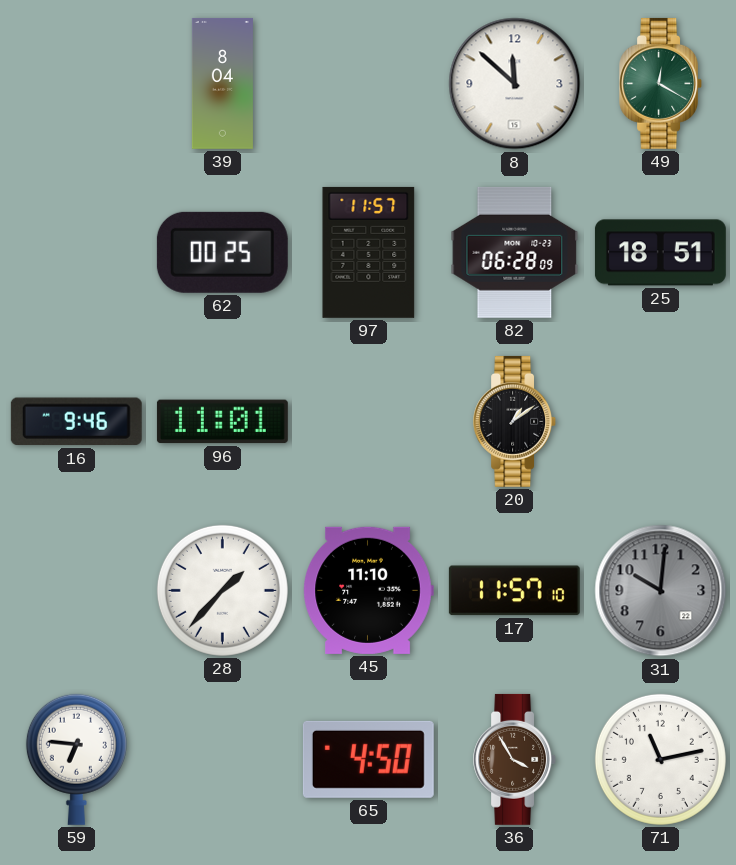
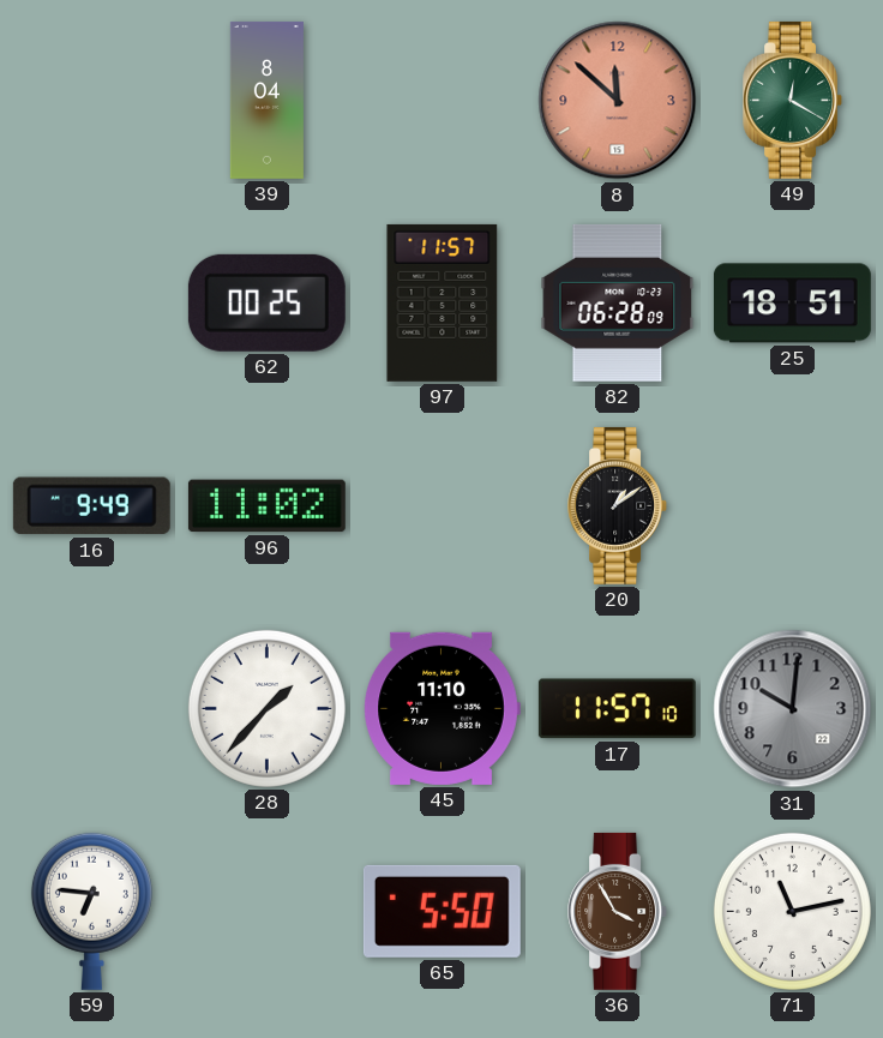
8 dial: white -> salmon
16: 9:46 -> 9:49
96: 11:01 -> 11:02
65: 4:50 -> 5:50
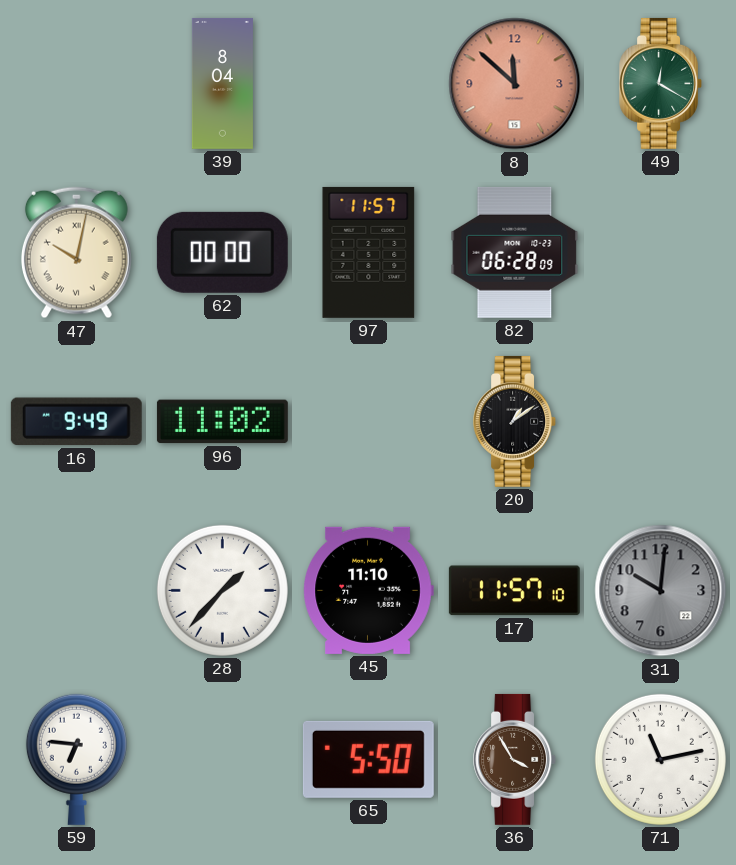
47: none -> 10:02
62: 00:25 -> 00:00
25: 18:51 -> none
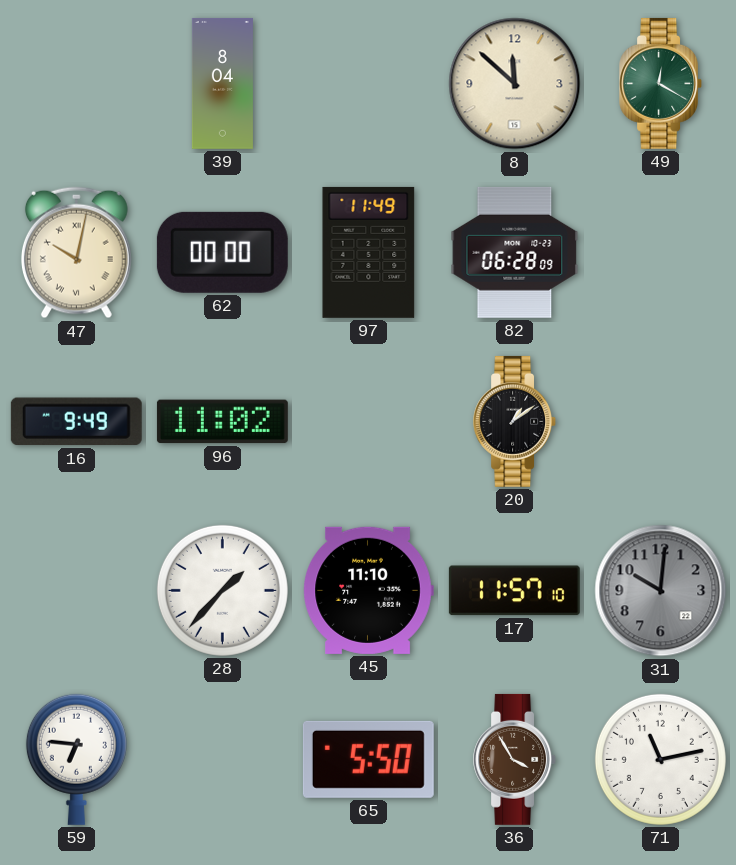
8 dial: salmon -> cream
97: 11:57 -> 11:49
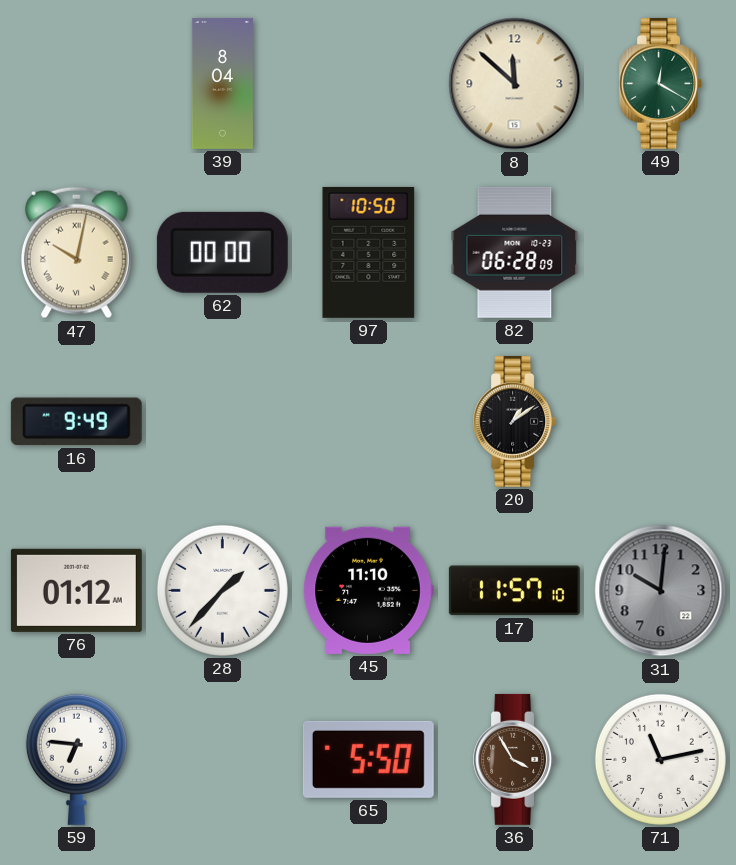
97: 11:49 -> 10:50
96: 11:02 -> none
76: none -> 01:12
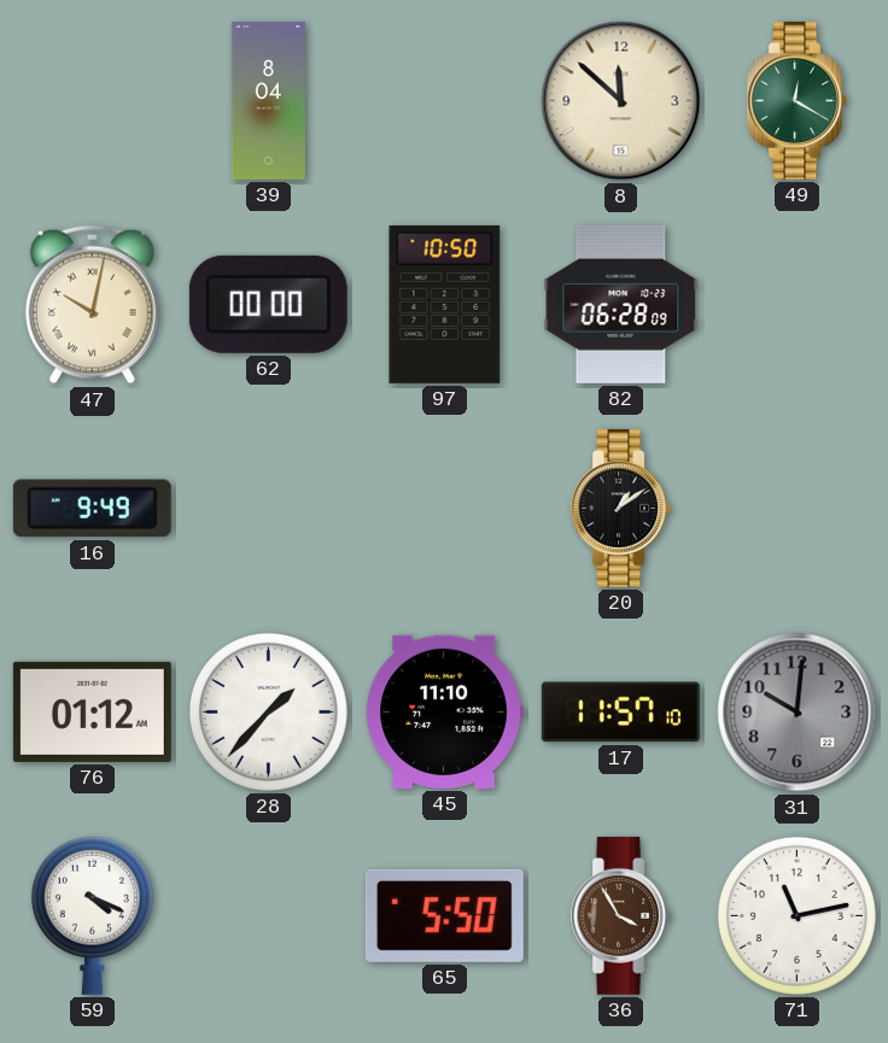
59: 6:46 -> 4:19
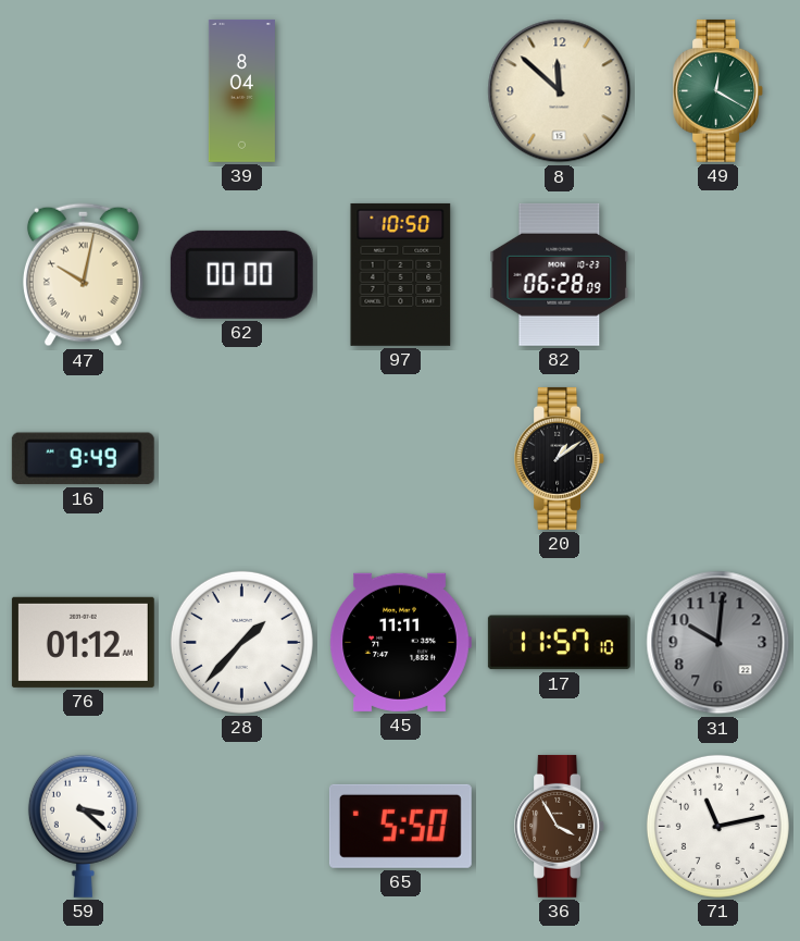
45: 11:10 -> 11:11
59: 4:19 -> 3:22
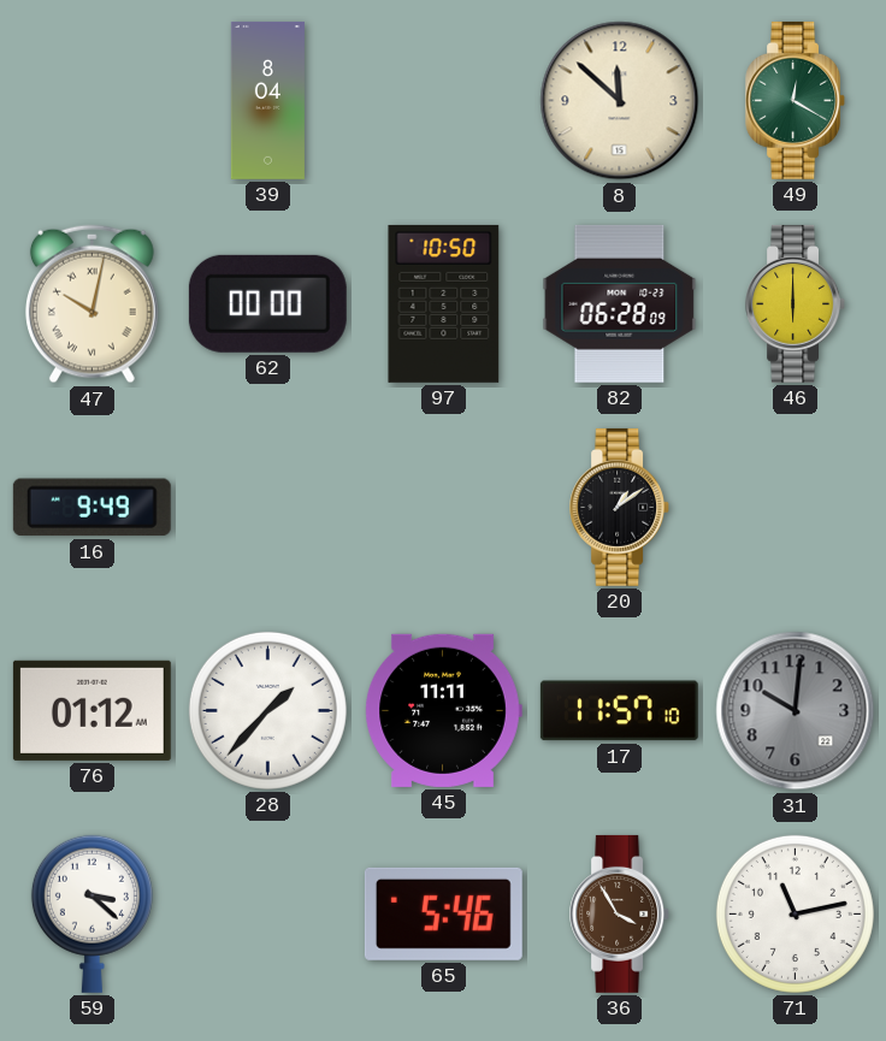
46: none -> 6:00
65: 5:50 -> 5:46
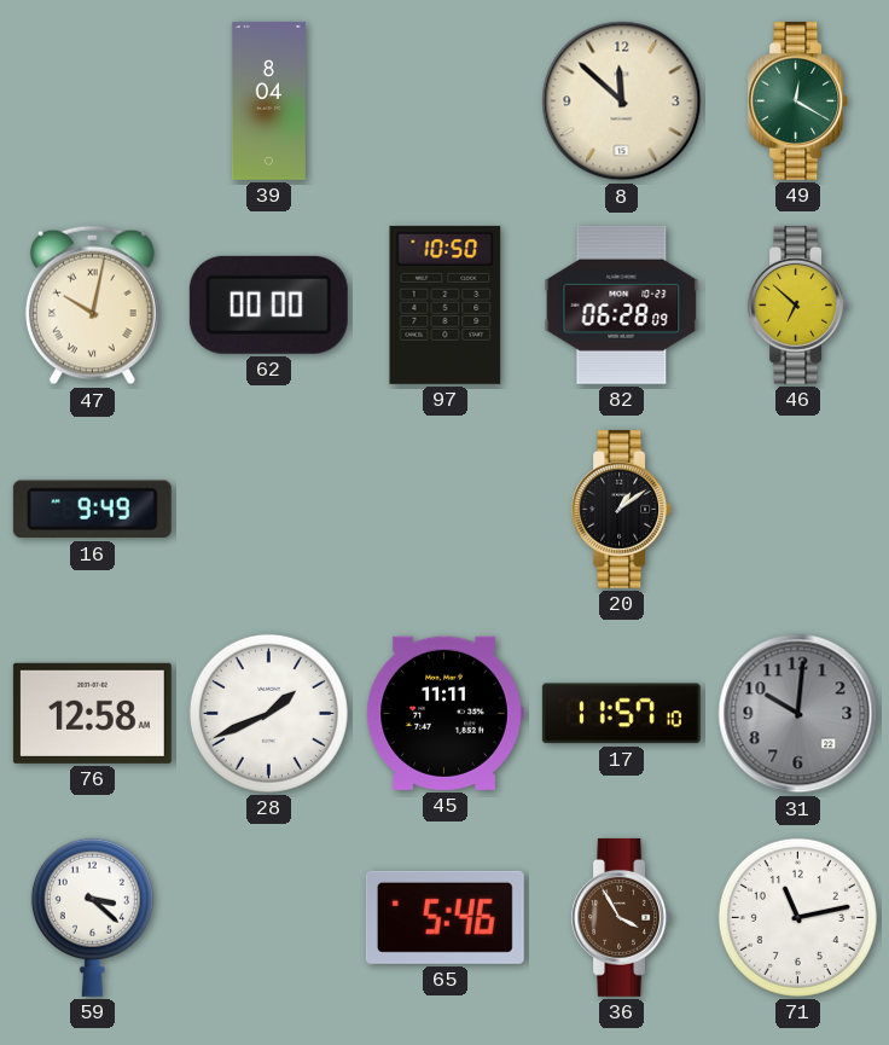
46: 6:00 -> 6:52
76: 01:12 -> 12:58
28: 1:37 -> 1:41
